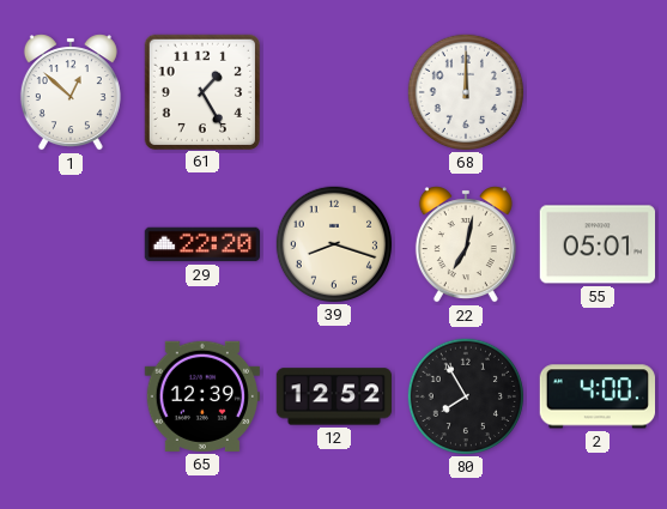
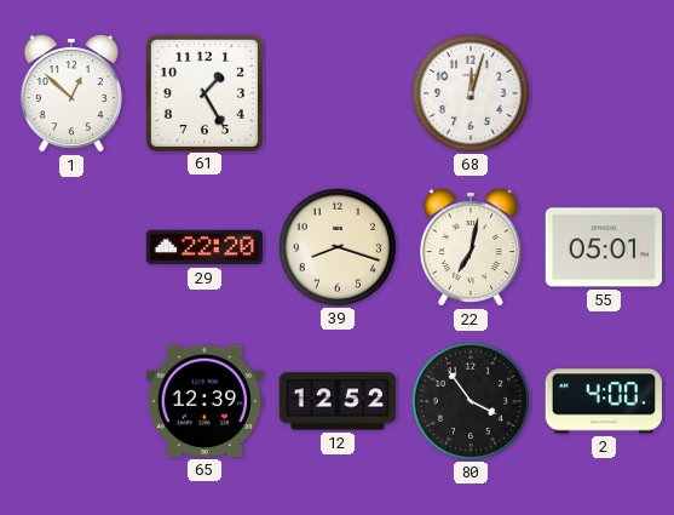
68: 12:00 -> 12:03
80: 7:55 -> 3:54
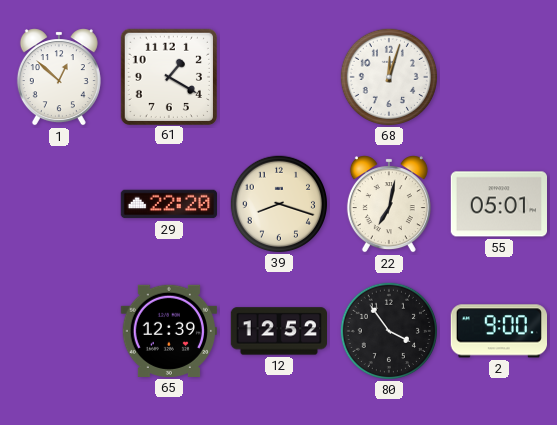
61: 1:25 -> 1:20
2: 4:00 -> 9:00
